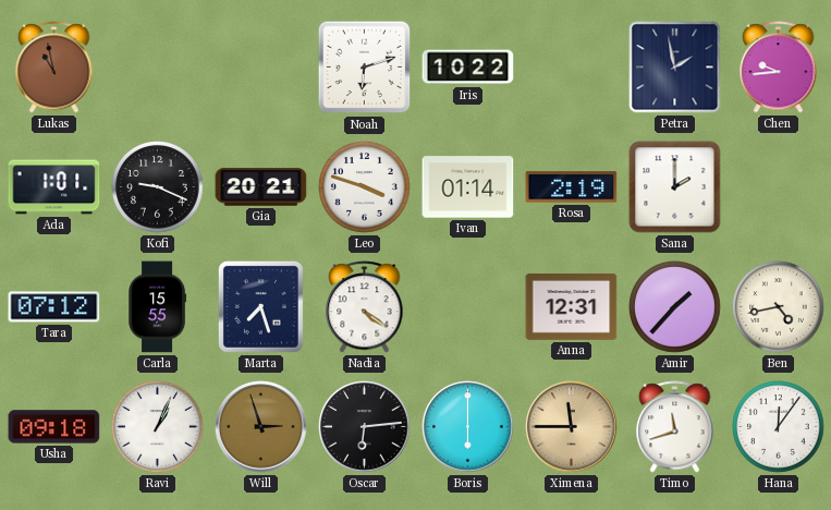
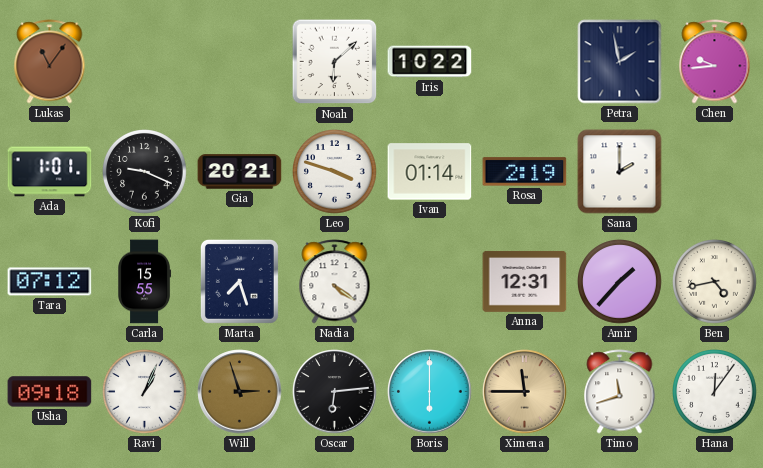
Lukas: 10:58 -> 11:06
Noah: 6:12 -> 6:08
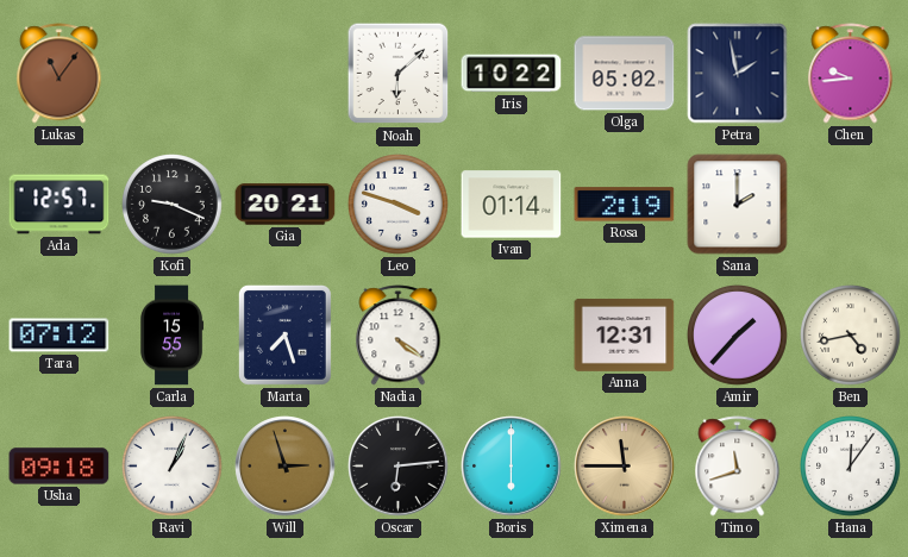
Olga: none -> 05:02
Ada: 1:01 -> 12:57
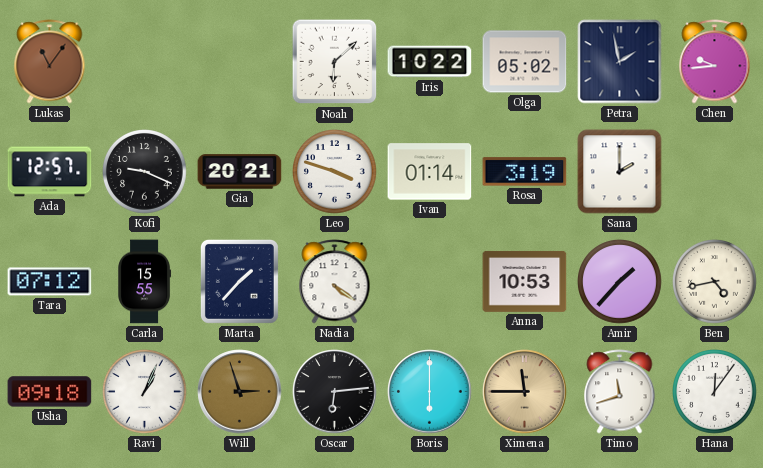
Rosa: 2:19 -> 3:19
Marta: 7:27 -> 1:37
Anna: 12:31 -> 10:53
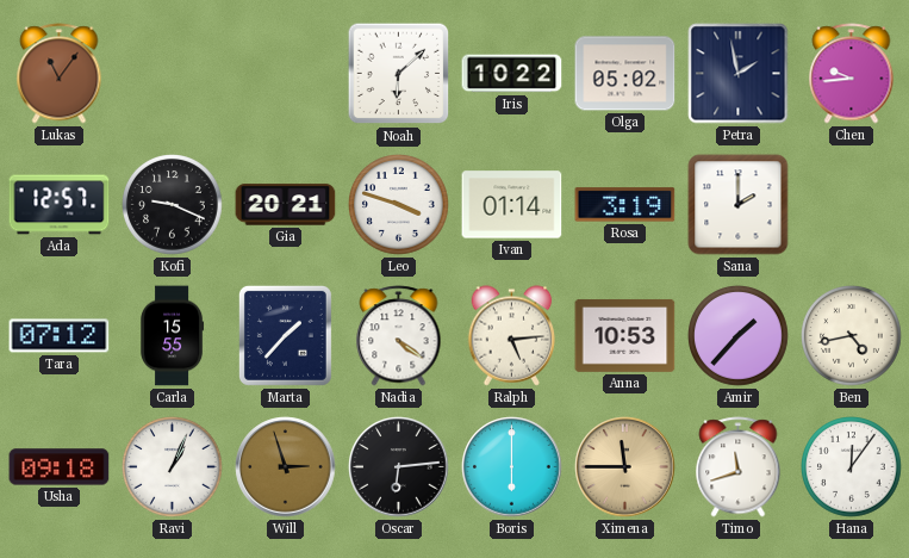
Ralph: none -> 5:14
